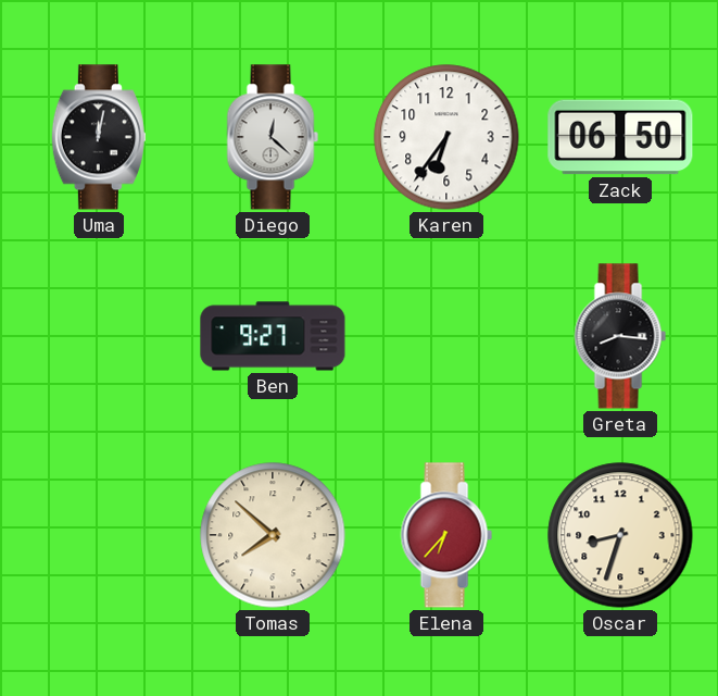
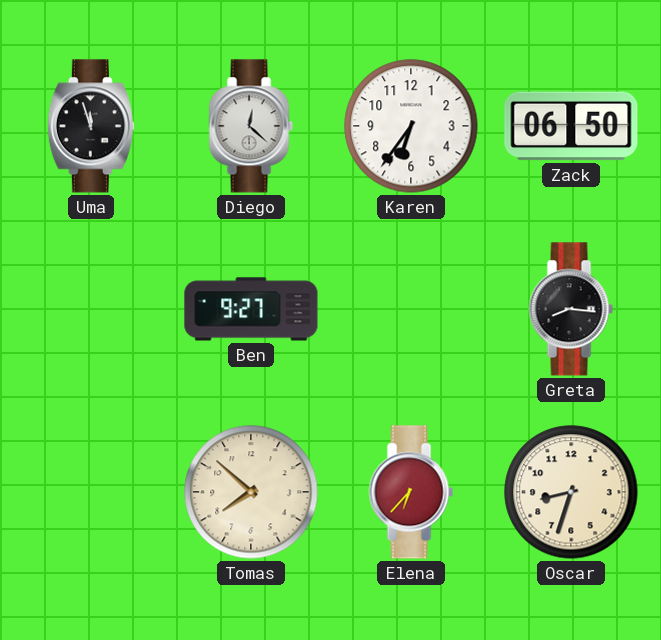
Uma: 12:02 -> 11:57
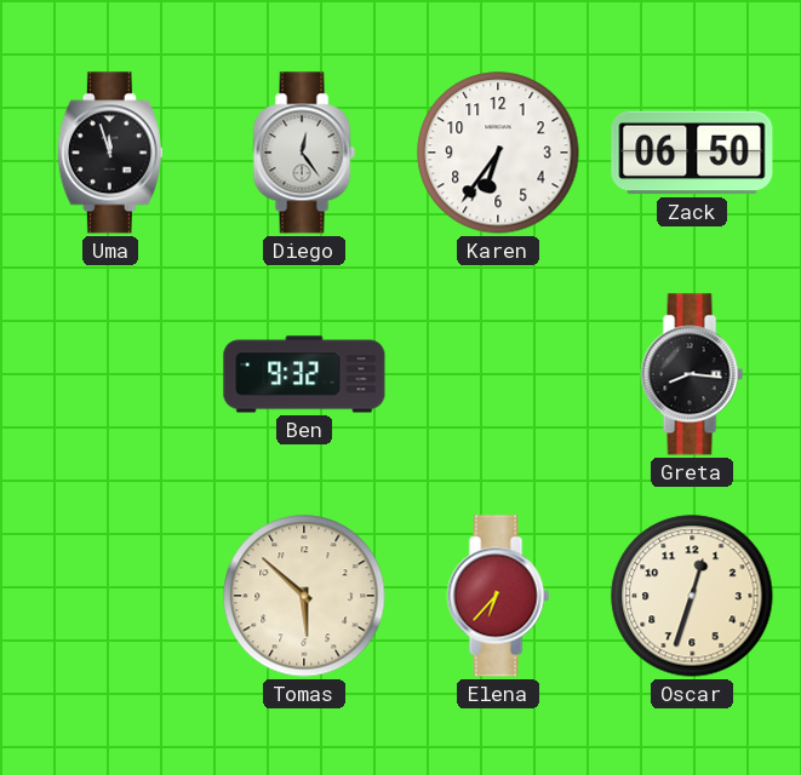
Diego: 12:22 -> 12:24
Ben: 9:27 -> 9:32
Tomas: 7:52 -> 5:52
Oscar: 8:33 -> 12:33
